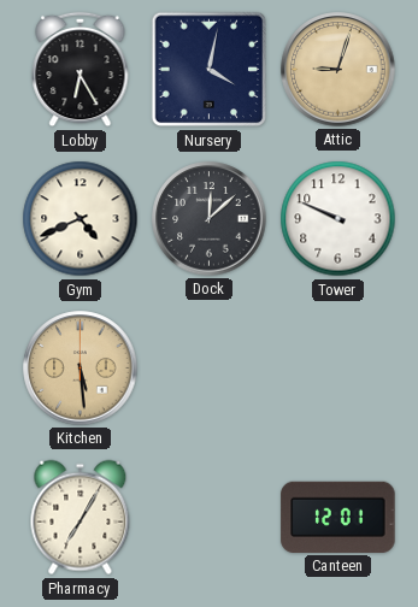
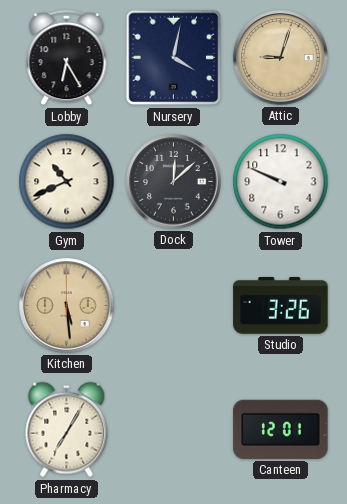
Gym: 4:41 -> 10:41
Studio: none -> 3:26
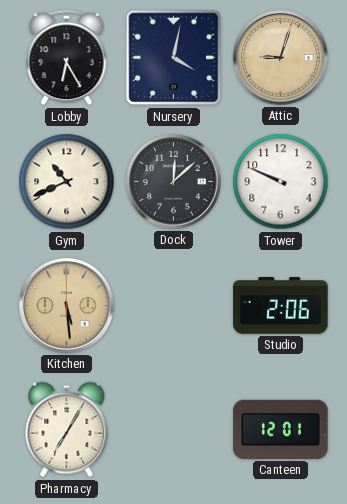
Studio: 3:26 -> 2:06
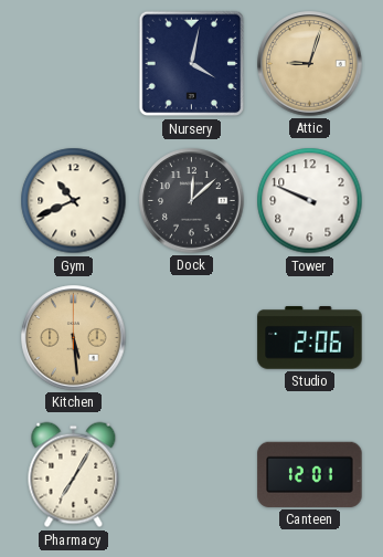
Lobby: 6:25 -> none
